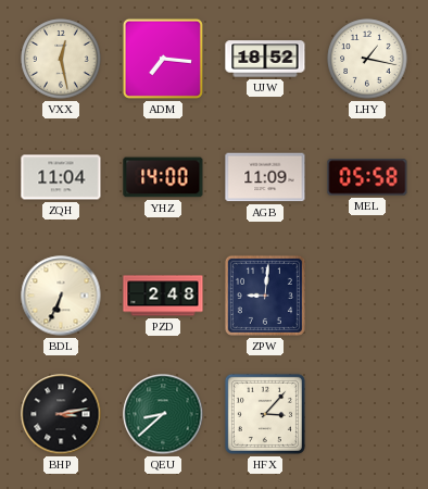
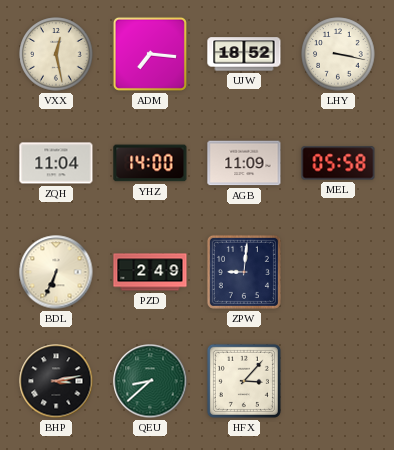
LHY: 1:17 -> 3:17
PZD: 2:48 -> 2:49
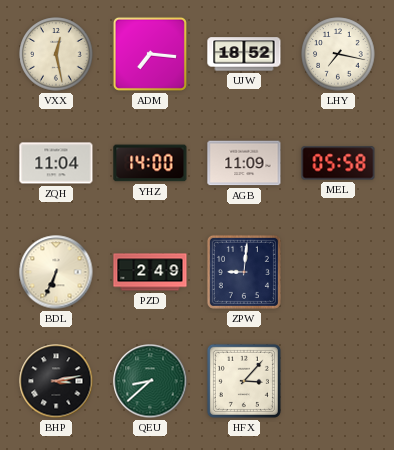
LHY: 3:17 -> 7:17
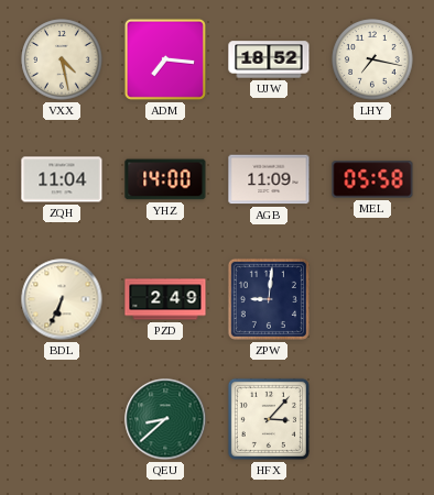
VXX: 12:28 -> 4:28
BHP: 3:13 -> none
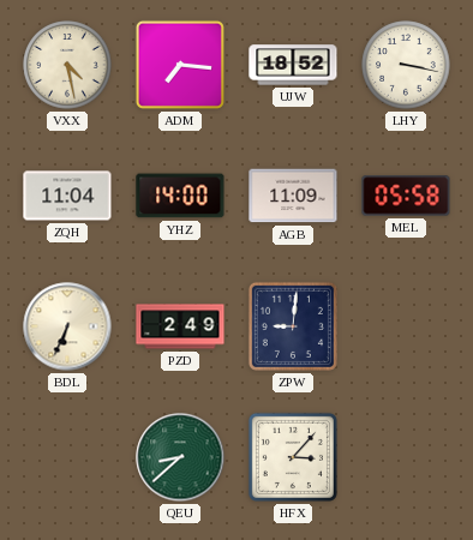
LHY: 7:17 -> 3:17
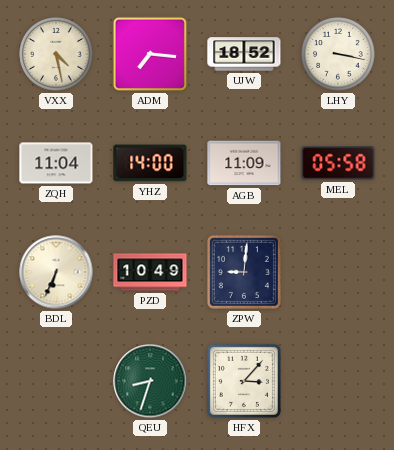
PZD: 2:49 -> 10:49
QEU: 8:38 -> 8:33
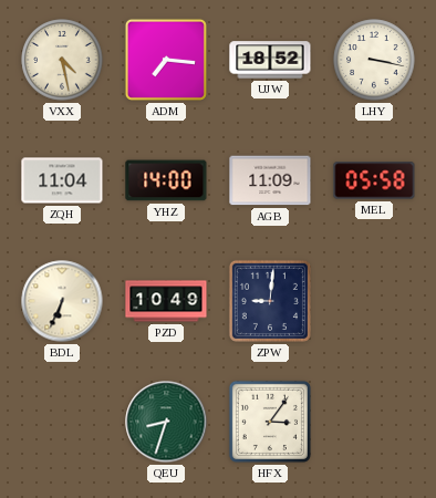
HFX: 3:07 -> 3:06
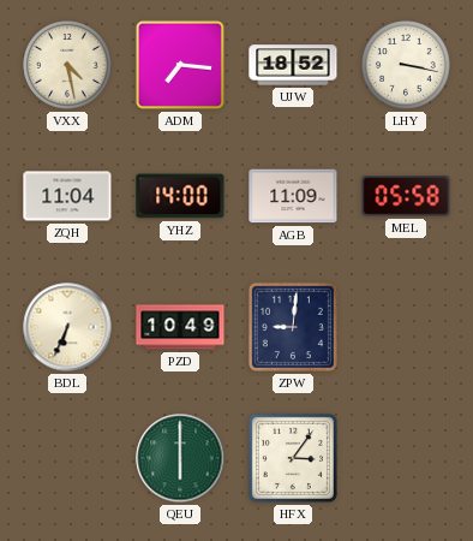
QEU: 8:33 -> 6:00
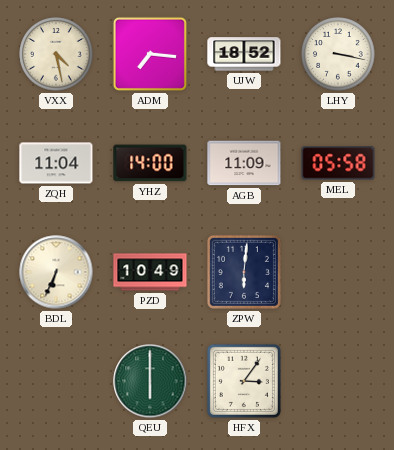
ZPW: 9:01 -> 6:01
